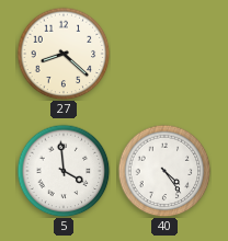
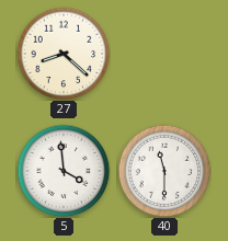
40: 4:24 -> 11:30
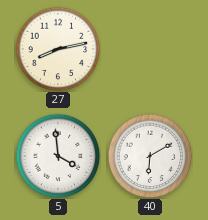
27: 8:22 -> 8:13
40: 11:30 -> 6:10
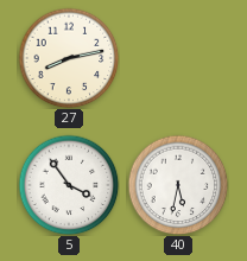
5: 3:59 -> 3:54
40: 6:10 -> 5:32
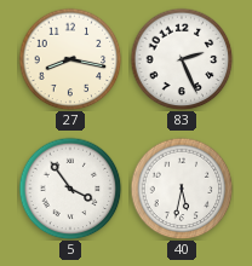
27: 8:13 -> 8:17
83: none -> 2:26
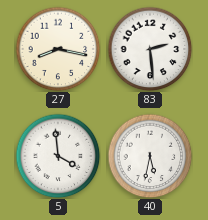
83: 2:26 -> 2:29
5: 3:54 -> 3:59
